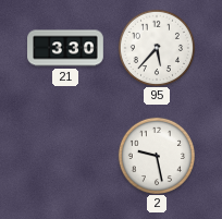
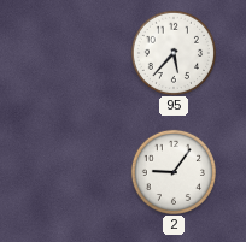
21: 3:30 -> none
2: 9:28 -> 9:06
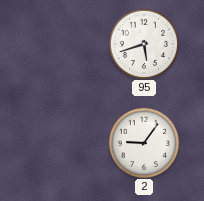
95: 5:37 -> 5:42
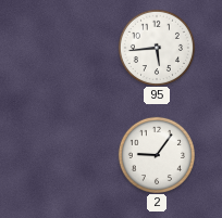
95: 5:42 -> 5:44
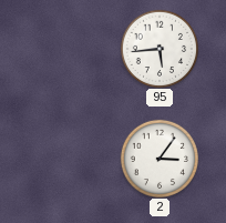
2: 9:06 -> 3:06
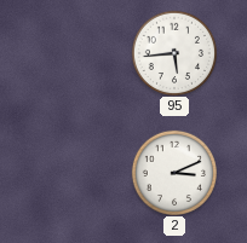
2: 3:06 -> 3:11
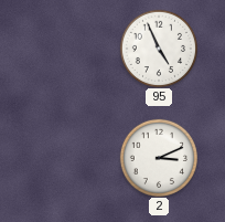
95: 5:44 -> 4:56
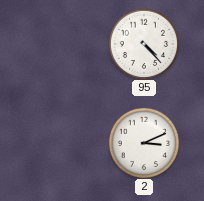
95: 4:56 -> 4:23
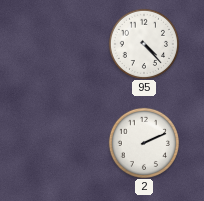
2: 3:11 -> 2:11
